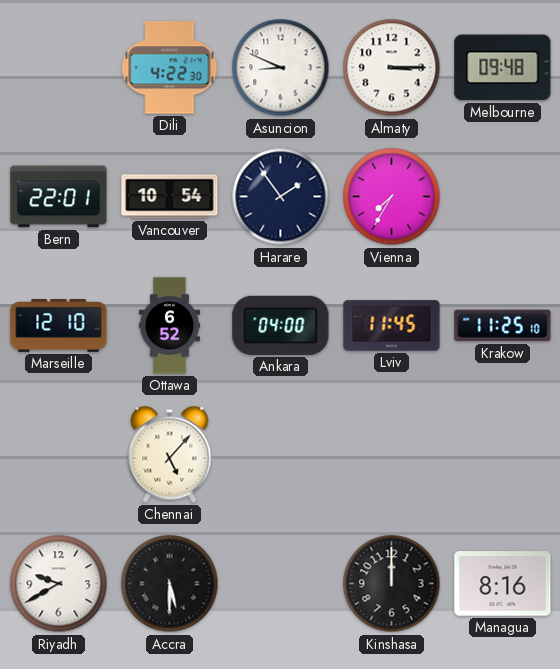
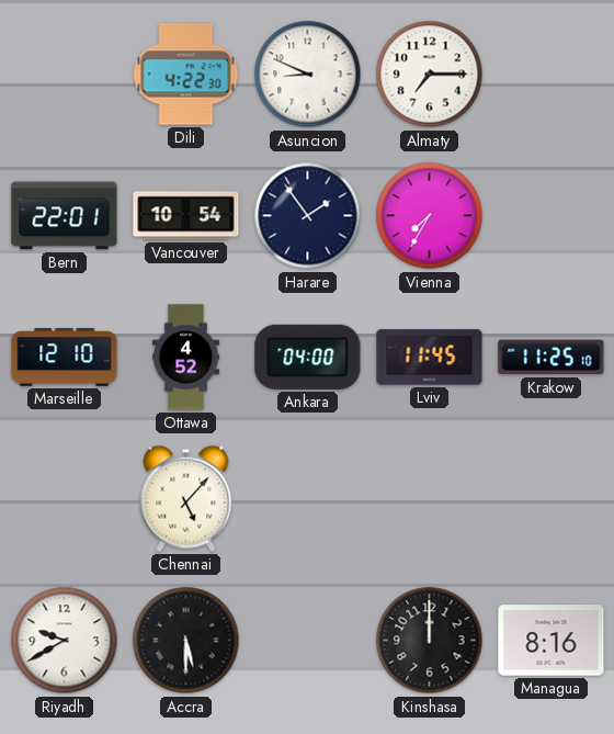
Almaty: 3:15 -> 7:15
Melbourne: 09:48 -> none
Ottawa: 6:52 -> 4:52
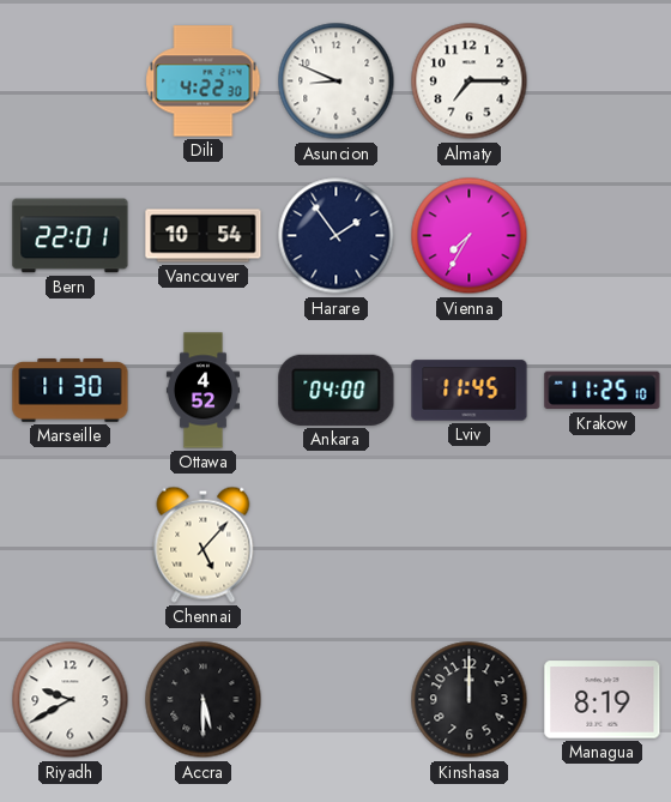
Marseille: 12:10 -> 11:30
Managua: 8:16 -> 8:19
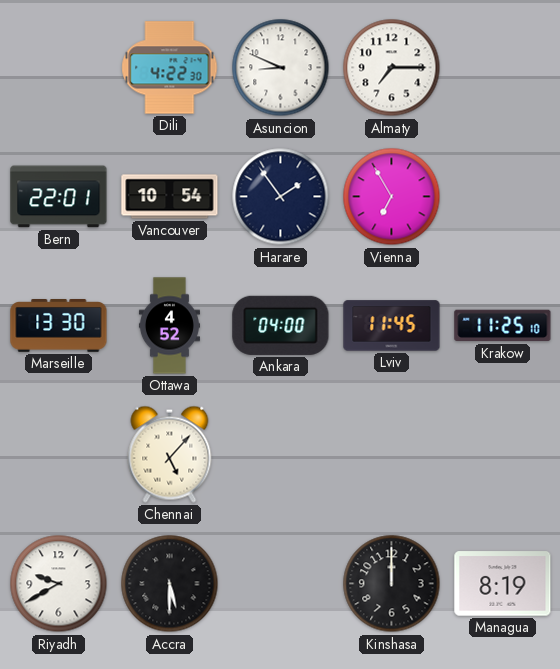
Vienna: 7:35 -> 6:55
Marseille: 11:30 -> 13:30
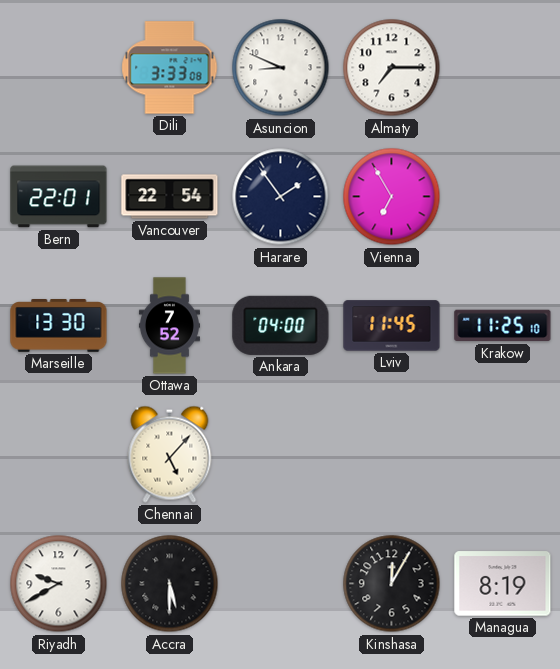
Dili: 4:22 -> 3:33
Vancouver: 10:54 -> 22:54
Ottawa: 4:52 -> 7:52
Kinshasa: 12:00 -> 12:05
